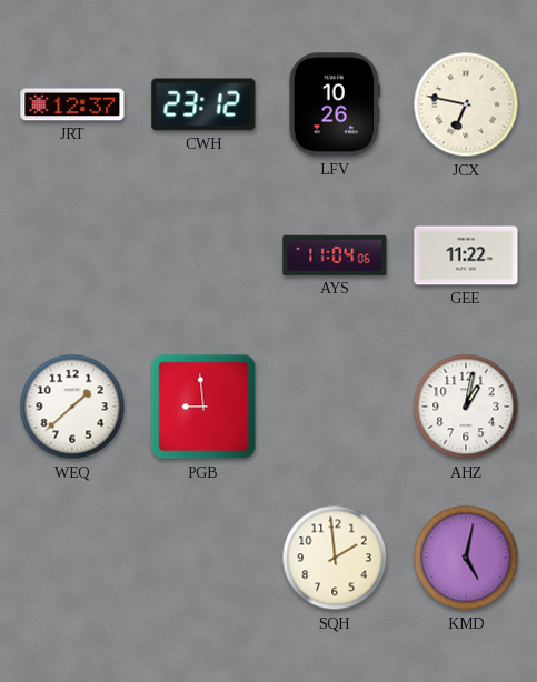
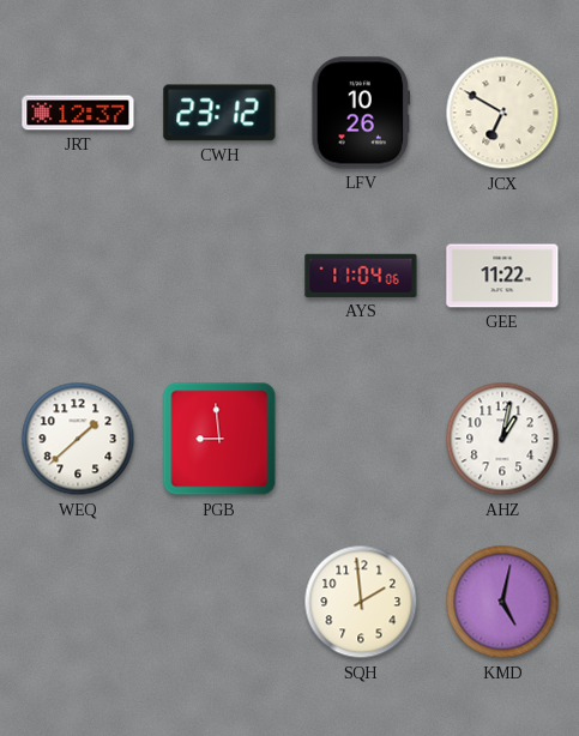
JCX: 6:47 -> 6:50
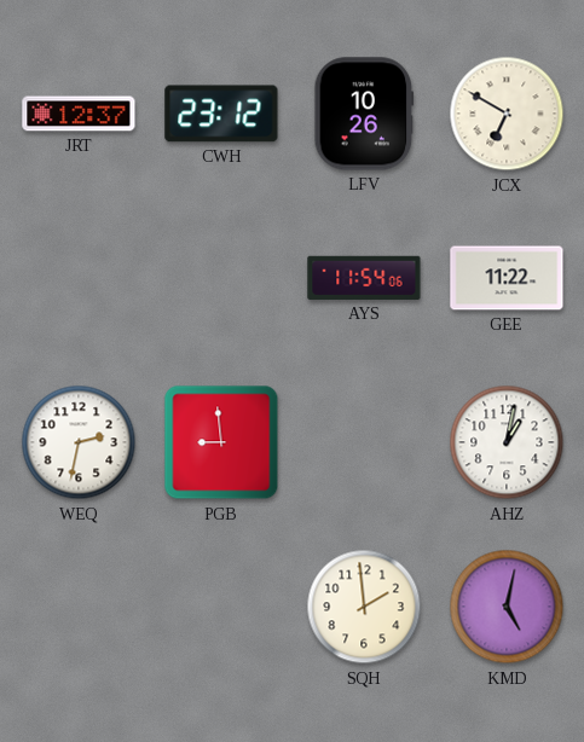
AYS: 11:04 -> 11:54
WEQ: 1:38 -> 2:32
